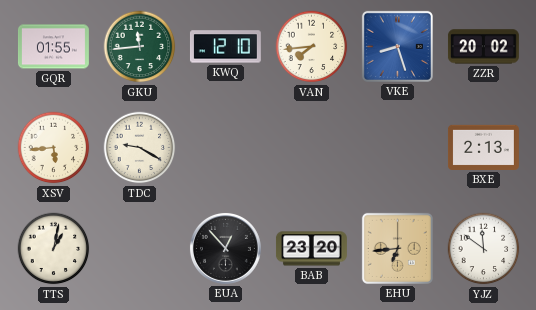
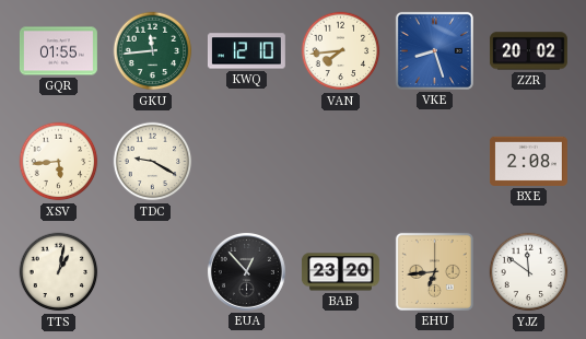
BXE: 2:13 -> 2:08
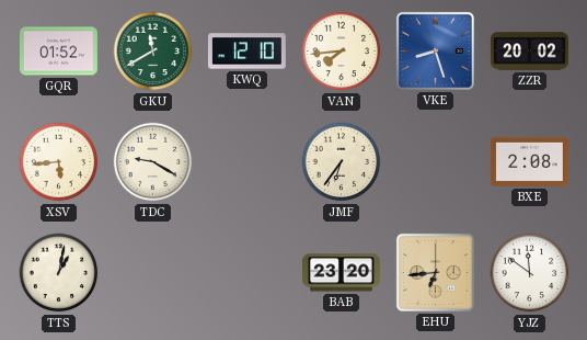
GQR: 01:55 -> 01:52
GKU: 11:44 -> 11:40
JMF: none -> 6:36
EUA: 12:53 -> none
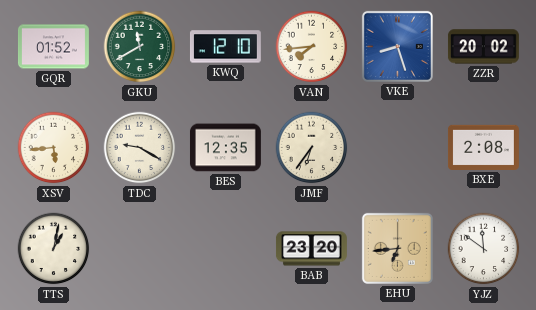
BES: none -> 12:35
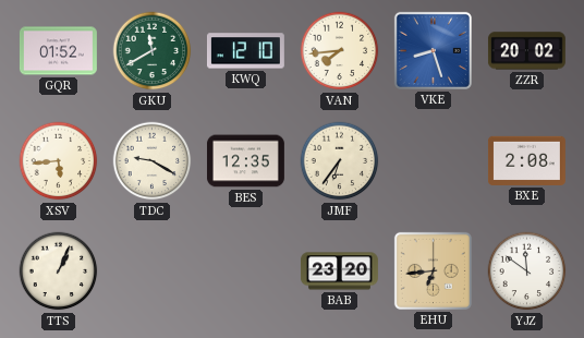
TTS: 1:02 -> 1:04
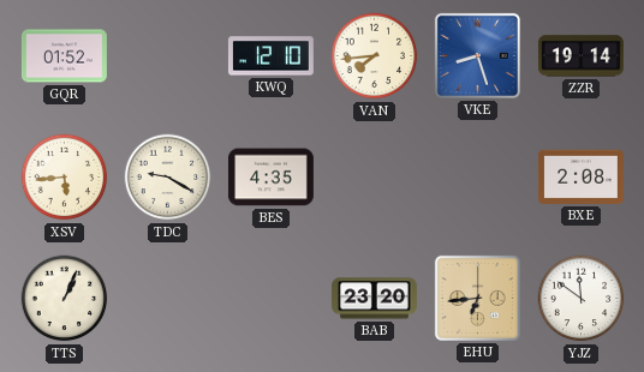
GKU: 11:40 -> none
ZZR: 20:02 -> 19:14
BES: 12:35 -> 4:35
JMF: 6:36 -> none
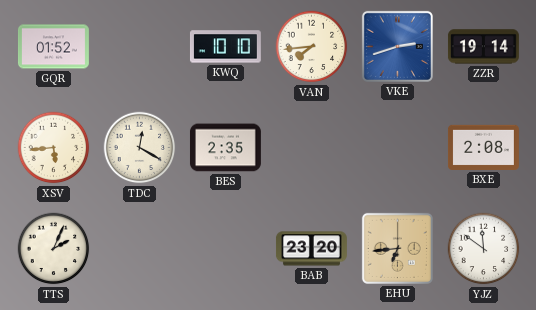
KWQ: 12:10 -> 10:10
VKE: 8:27 -> 2:42
TDC: 9:20 -> 12:20
BES: 4:35 -> 2:35
TTS: 1:04 -> 2:04
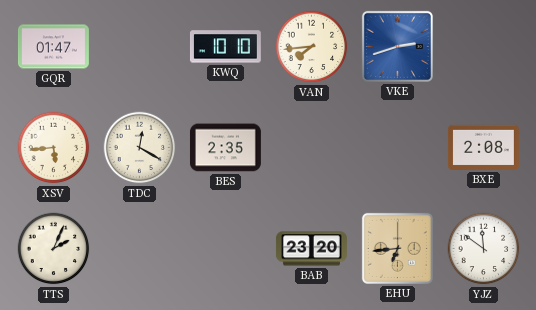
GQR: 01:52 -> 01:47
ZZR: 19:14 -> none
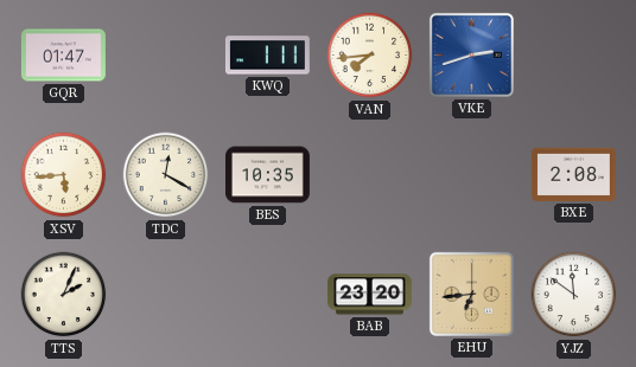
KWQ: 10:10 -> 1:11
BES: 2:35 -> 10:35
